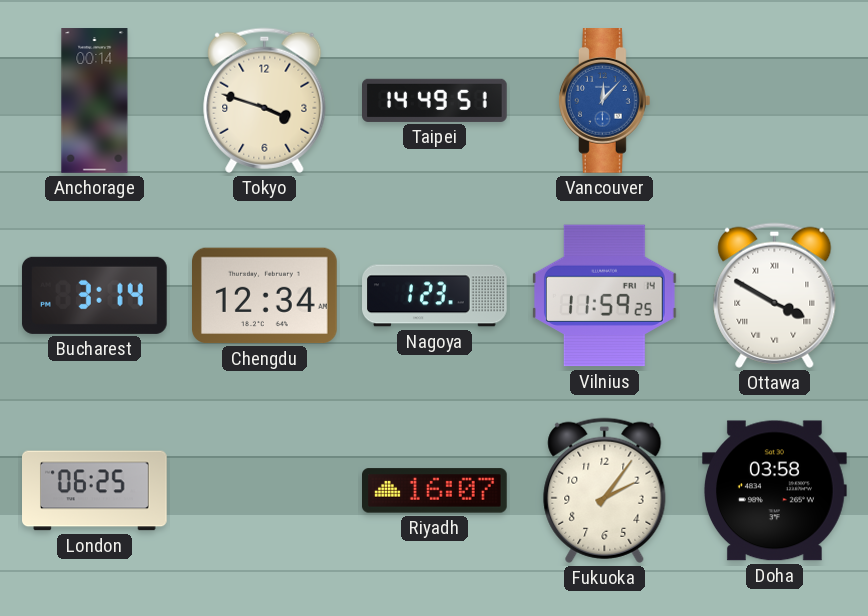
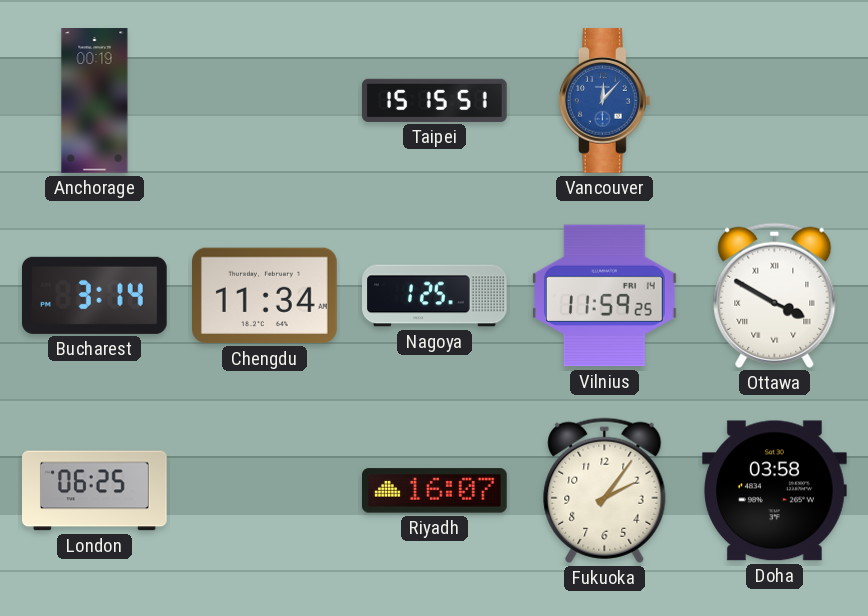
Anchorage: 00:14 -> 00:19
Tokyo: 3:48 -> none
Taipei: 14:49 -> 15:15
Chengdu: 12:34 -> 11:34
Nagoya: 1:23 -> 1:25
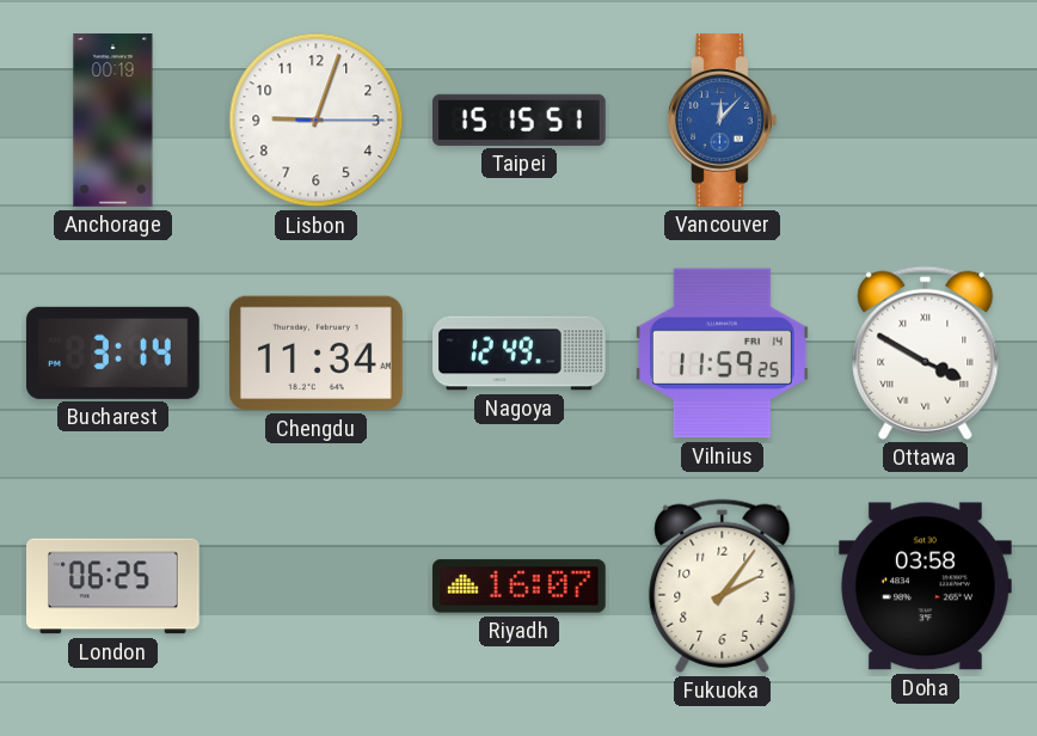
Lisbon: none -> 9:03
Nagoya: 1:25 -> 12:49
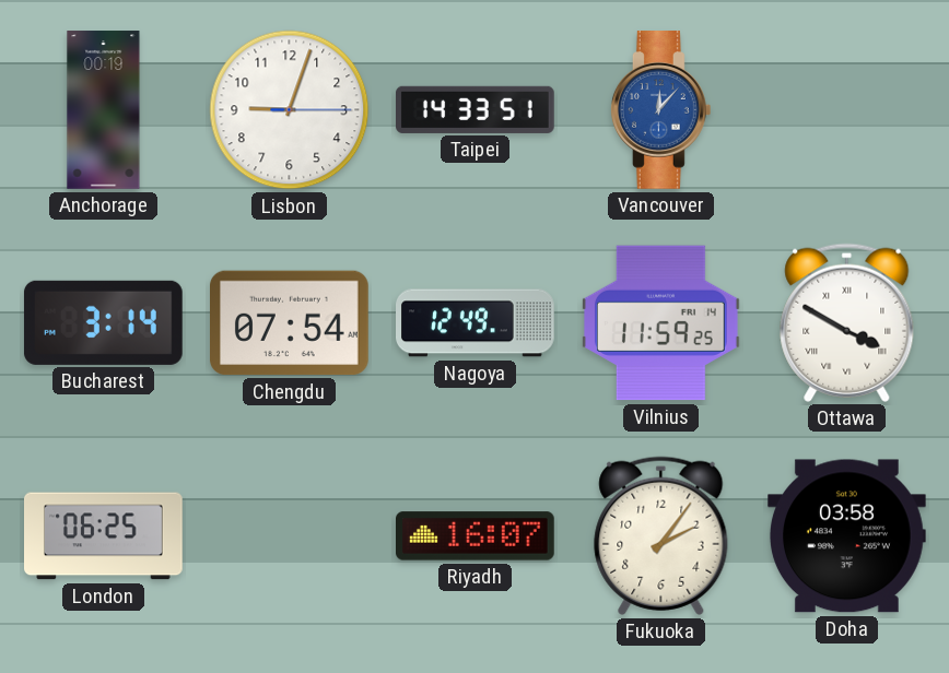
Taipei: 15:15 -> 14:33
Chengdu: 11:34 -> 07:54
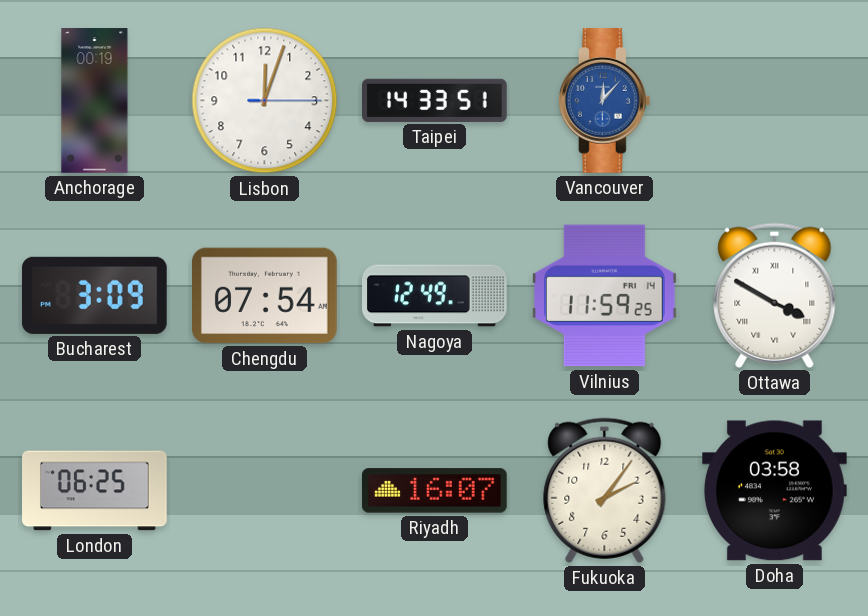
Lisbon: 9:03 -> 12:03
Bucharest: 3:14 -> 3:09
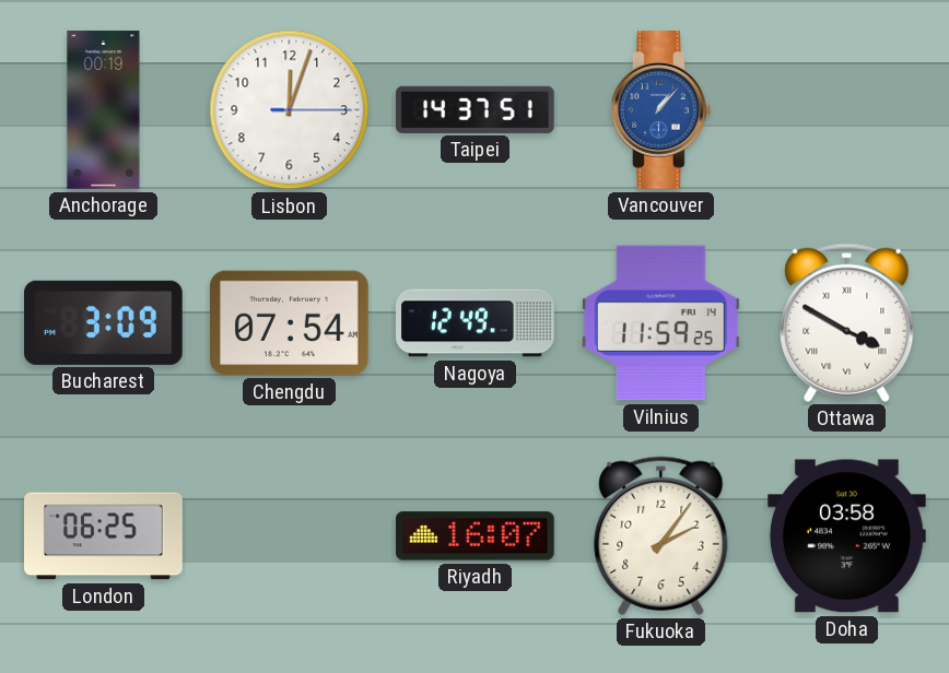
Taipei: 14:33 -> 14:37
Vancouver: 12:07 -> 1:07
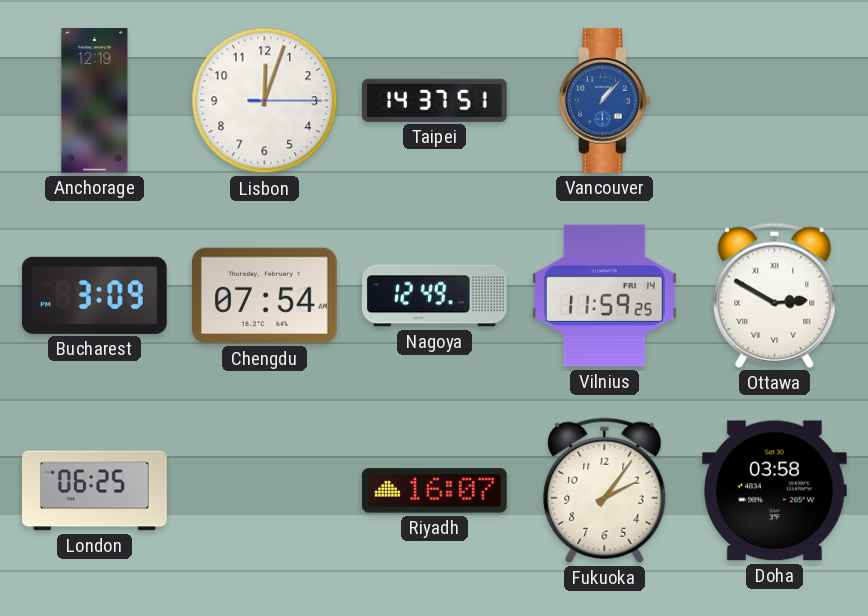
Anchorage: 00:19 -> 12:19
Ottawa: 3:50 -> 2:50
